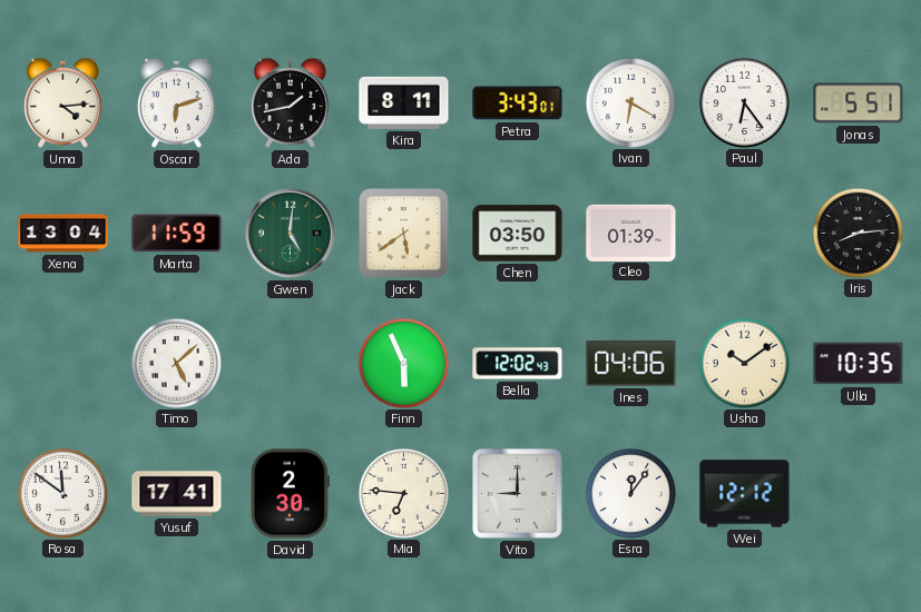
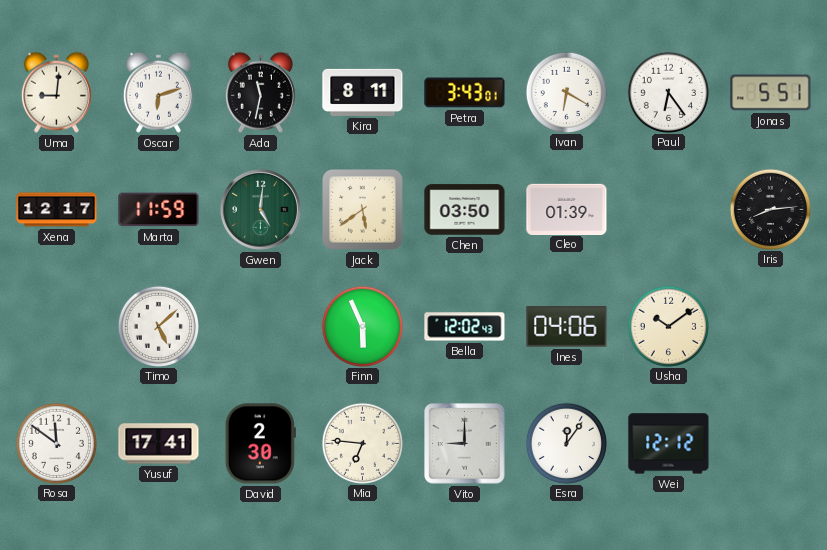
Uma: 4:14 -> 9:01
Ada: 1:43 -> 11:32
Xena: 13:04 -> 12:17
Ulla: 10:35 -> none
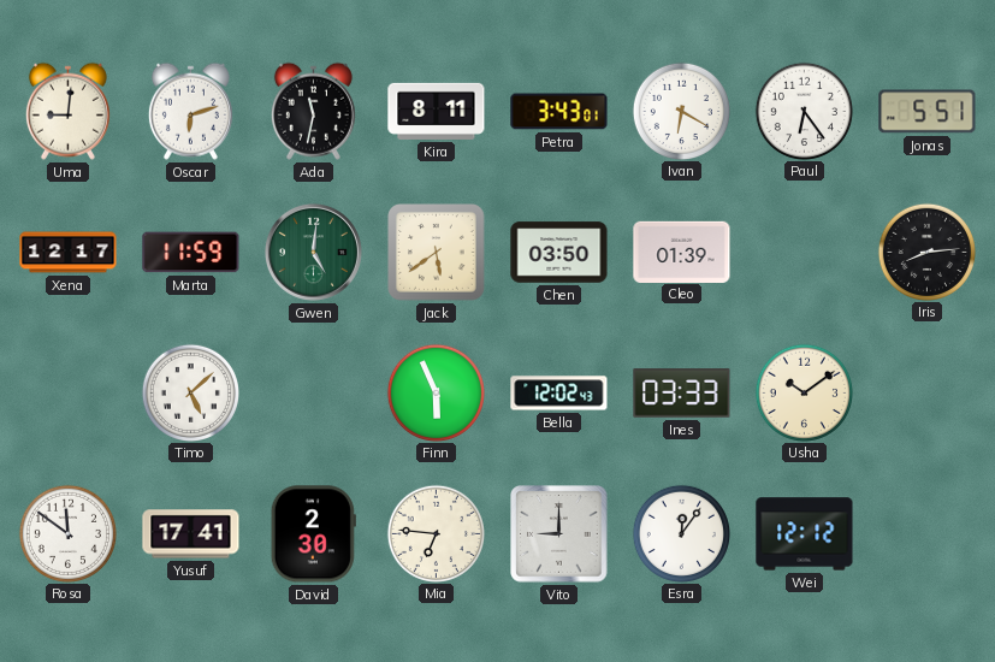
Ines: 04:06 -> 03:33
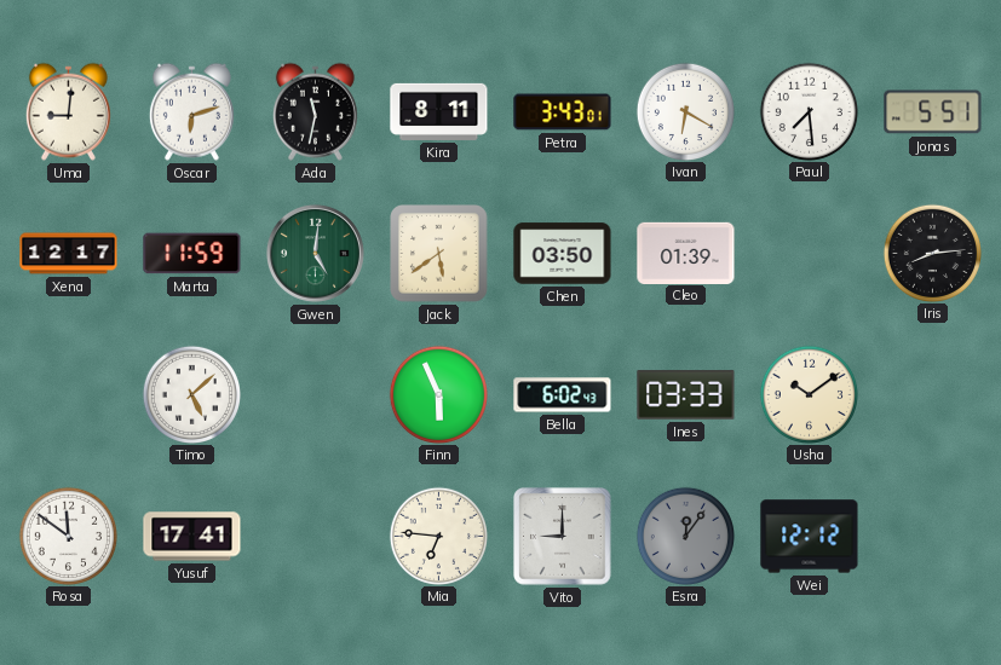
Paul: 6:24 -> 7:29
Bella: 12:02 -> 6:02
David: 2:30 -> none
Esra dial: white -> grey
